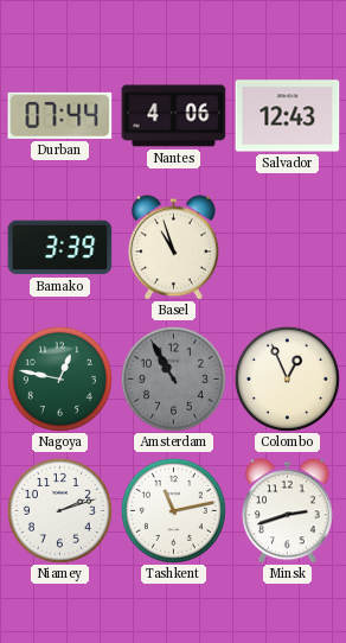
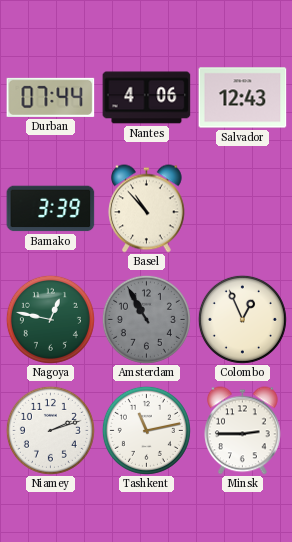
Basel: 10:57 -> 10:53
Minsk: 2:42 -> 2:45
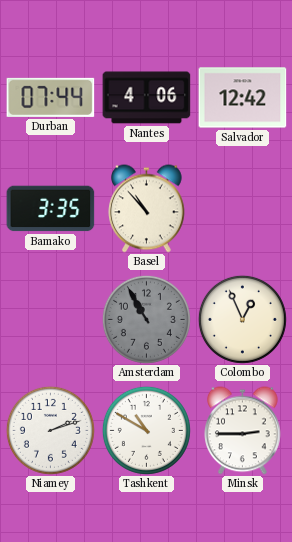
Salvador: 12:43 -> 12:42
Bamako: 3:39 -> 3:35
Nagoya: 12:47 -> none
Tashkent: 11:13 -> 10:50
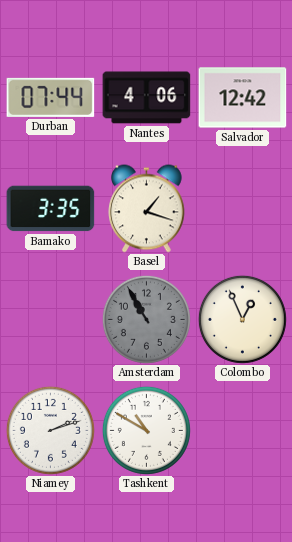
Basel: 10:53 -> 1:18
Minsk: 2:45 -> none
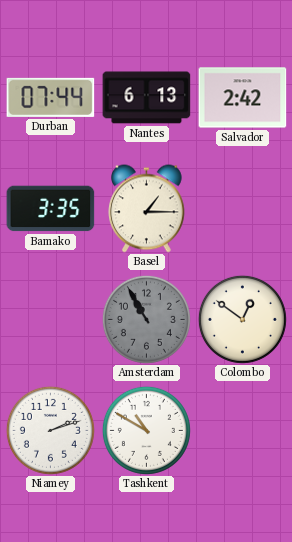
Nantes: 4:06 -> 6:13
Salvador: 12:42 -> 2:42
Basel: 1:18 -> 1:15
Colombo: 12:56 -> 12:51
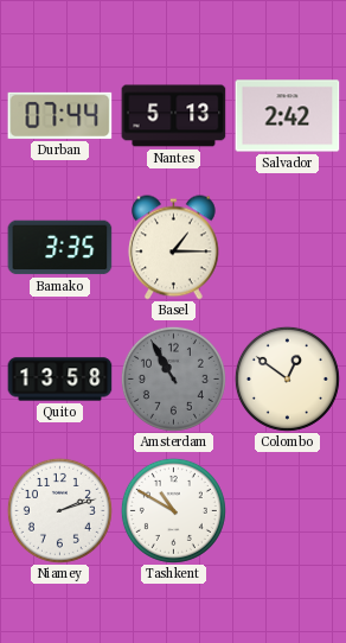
Nantes: 6:13 -> 5:13
Quito: none -> 13:58
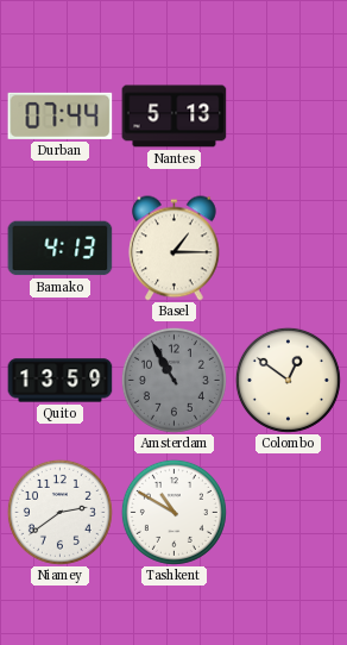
Salvador: 2:42 -> none
Bamako: 3:35 -> 4:13
Quito: 13:58 -> 13:59
Niamey: 2:12 -> 2:39
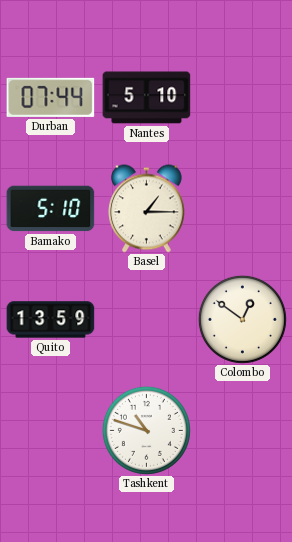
Nantes: 5:13 -> 5:10
Bamako: 4:13 -> 5:10
Amsterdam: 10:55 -> none
Niamey: 2:39 -> none
Tashkent: 10:50 -> 10:48
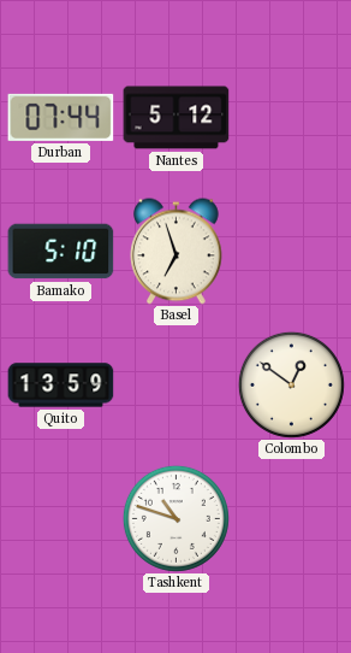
Nantes: 5:10 -> 5:12
Basel: 1:15 -> 6:57
